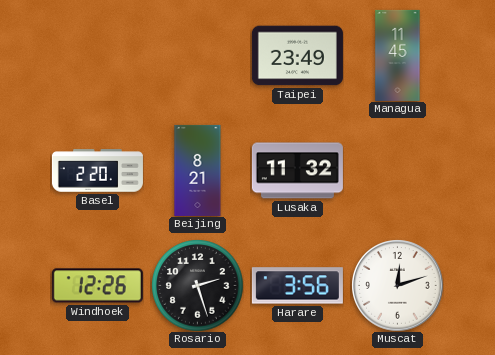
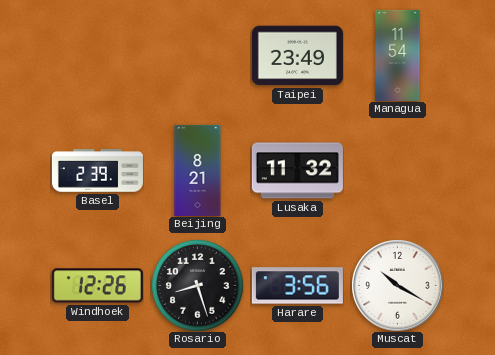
Managua: 11:45 -> 11:54
Basel: 2:20 -> 2:39
Rosario: 2:27 -> 8:27
Muscat: 12:12 -> 10:20
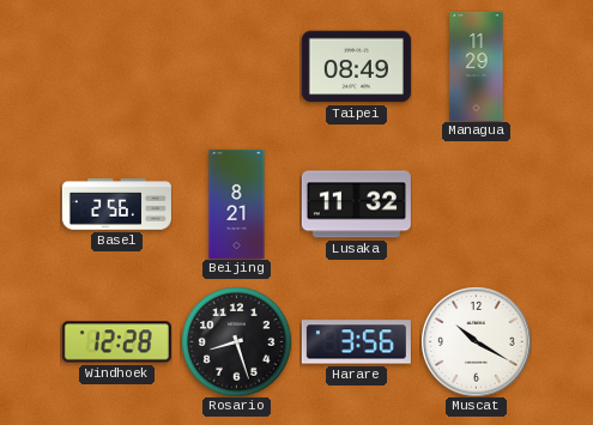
Taipei: 23:49 -> 08:49
Managua: 11:54 -> 11:29
Basel: 2:39 -> 2:56
Windhoek: 12:26 -> 12:28
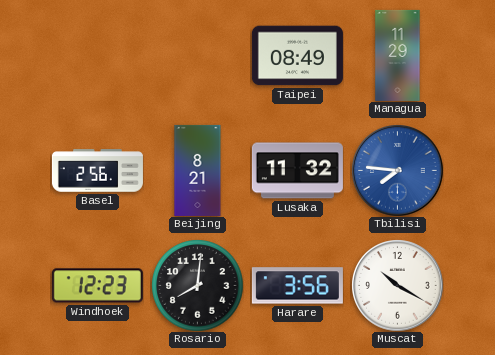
Tbilisi: none -> 7:46
Windhoek: 12:28 -> 12:23
Rosario: 8:27 -> 8:01
